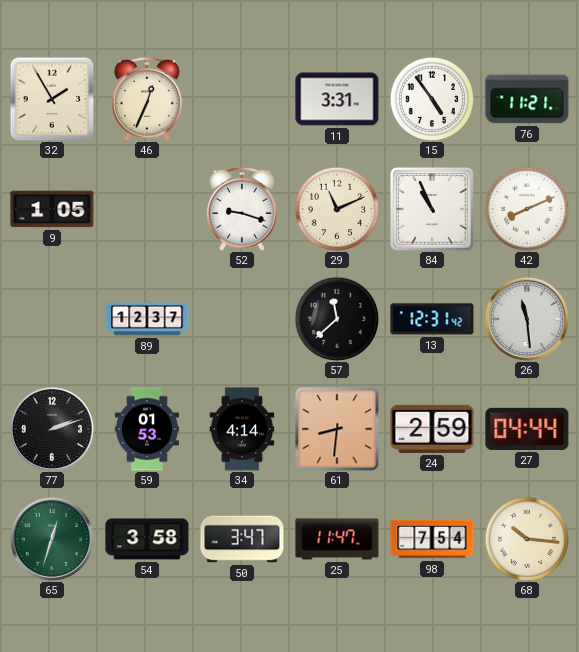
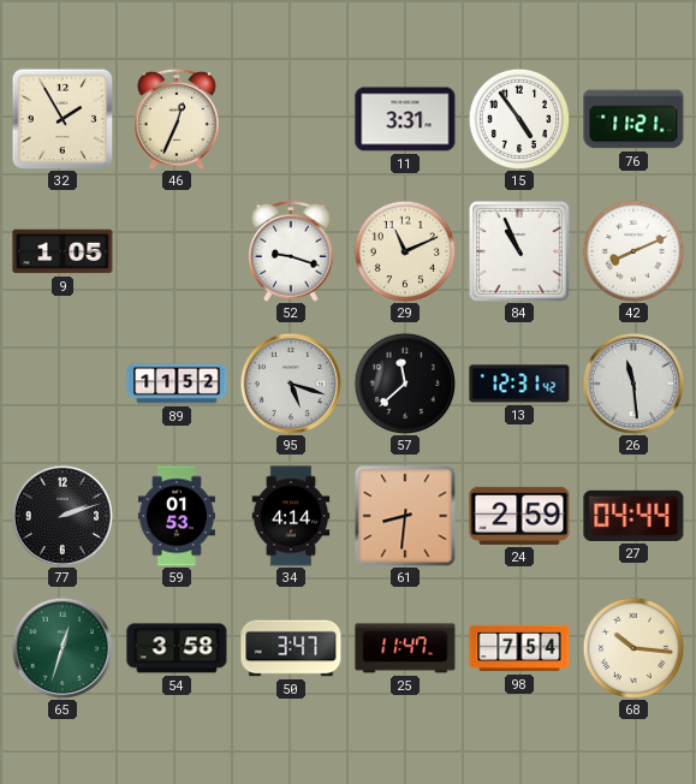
89: 12:37 -> 11:52
95: none -> 5:18
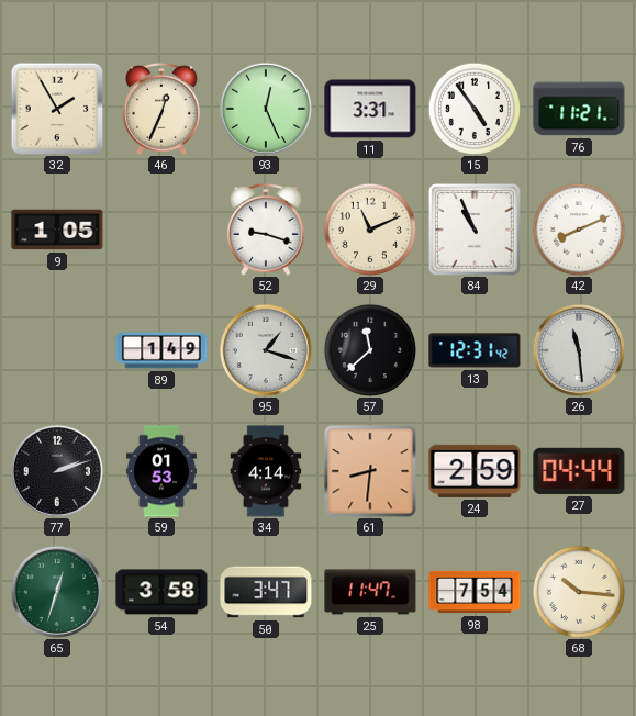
93: none -> 12:26
89: 11:52 -> 1:49
95: 5:18 -> 1:18
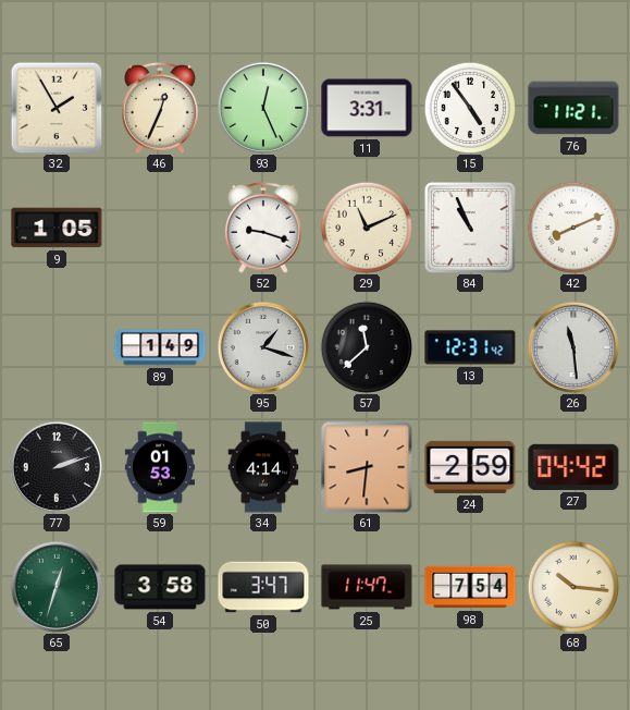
27: 04:44 -> 04:42
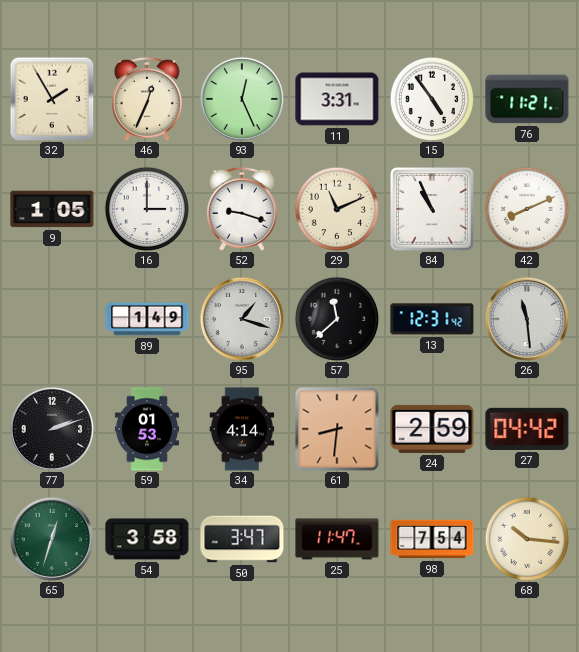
16: none -> 3:00
